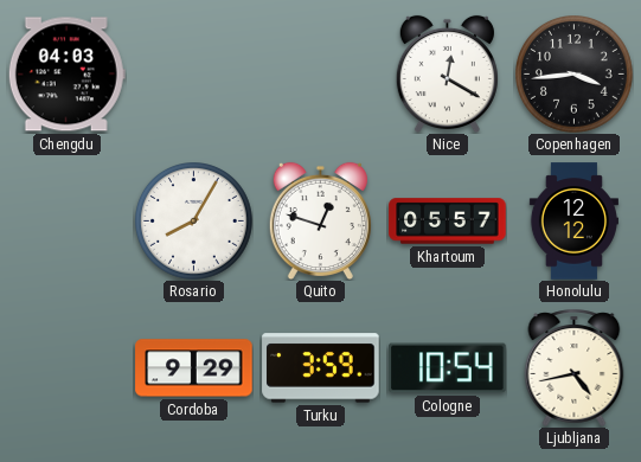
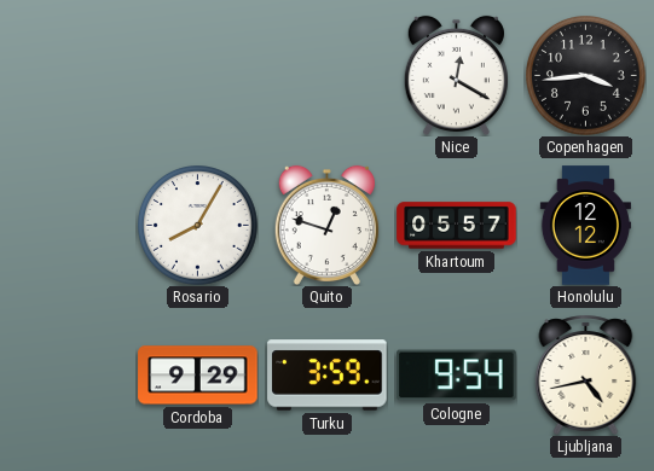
Chengdu: 04:03 -> none
Cologne: 10:54 -> 9:54
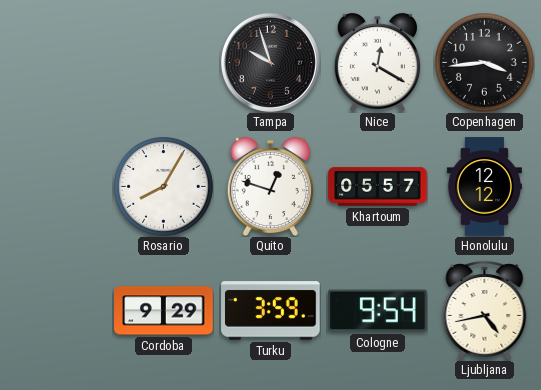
Tampa: none -> 9:57
